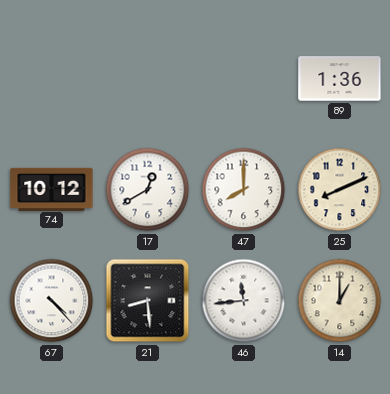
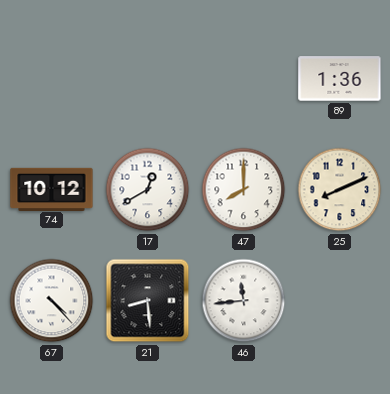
14: 1:00 -> none
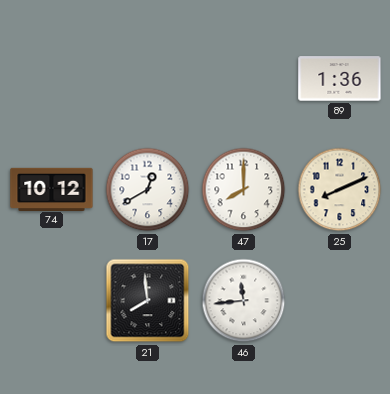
67: 4:23 -> none
21: 8:29 -> 7:59
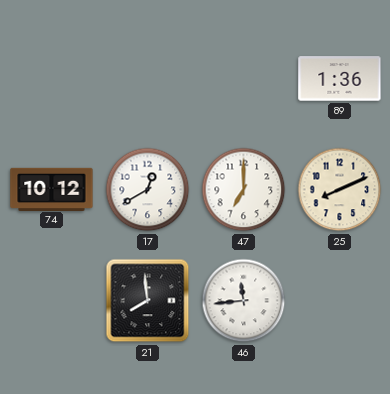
47: 8:00 -> 7:00
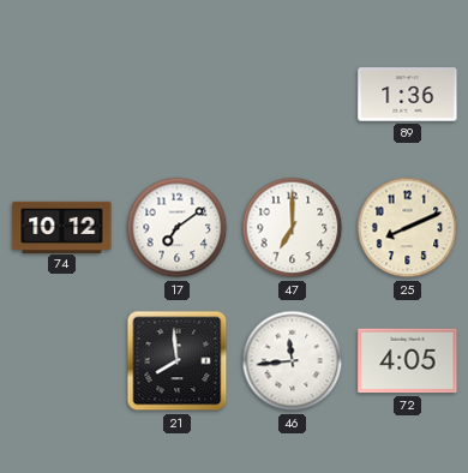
17: 12:40 -> 7:09
72: none -> 4:05
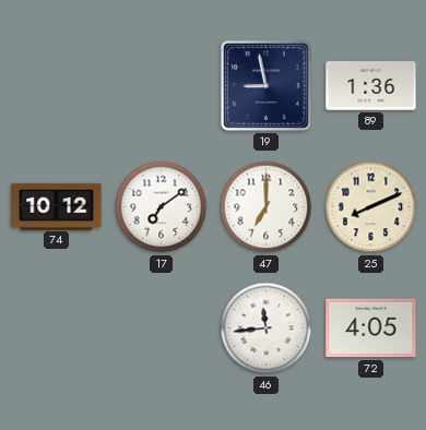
19: none -> 8:58
21: 7:59 -> none
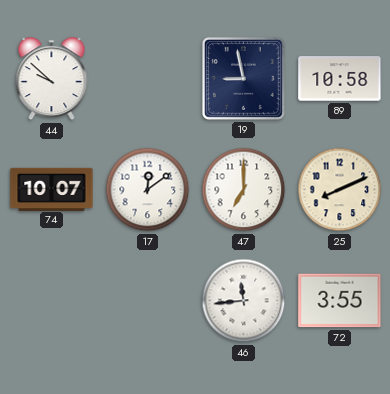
44: none -> 9:52
89: 1:36 -> 10:58
74: 10:12 -> 10:07
17: 7:09 -> 12:09
72: 4:05 -> 3:55
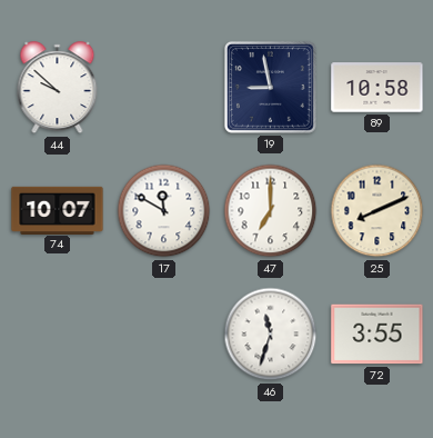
17: 12:09 -> 11:50
46: 11:44 -> 11:33
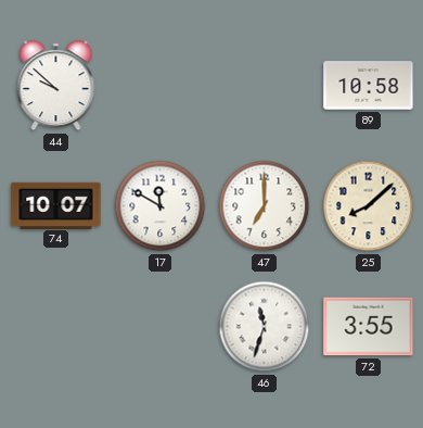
19: 8:58 -> none
25: 8:11 -> 8:08
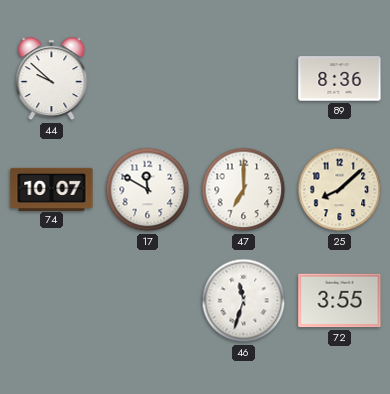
89: 10:58 -> 8:36
